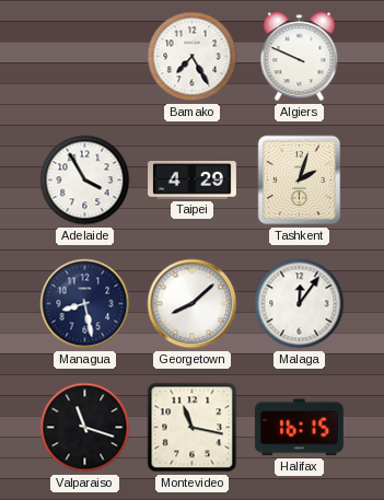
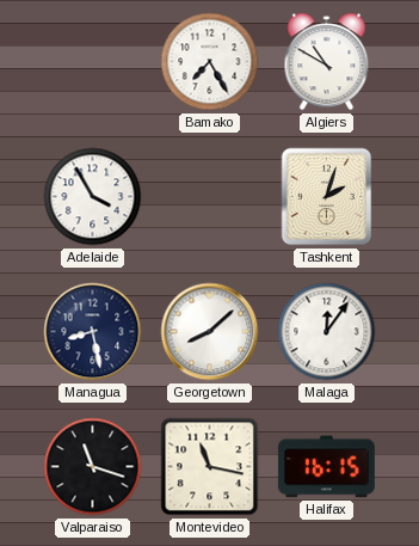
Algiers: 9:49 -> 10:50
Taipei: 4:29 -> none
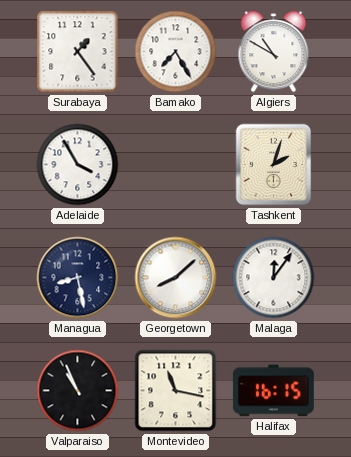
Surabaya: none -> 1:24
Valparaiso: 11:18 -> 10:56
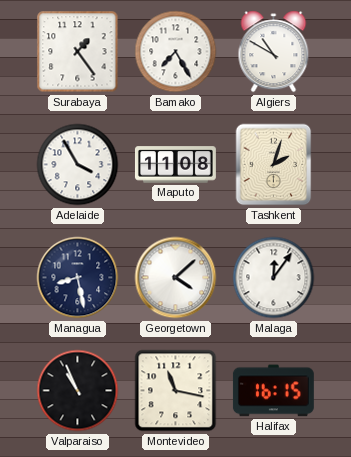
Maputo: none -> 11:08
Georgetown: 8:08 -> 4:08
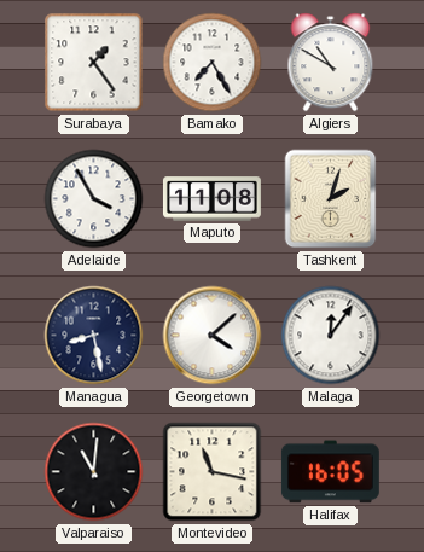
Valparaiso: 10:56 -> 11:01
Halifax: 16:15 -> 16:05
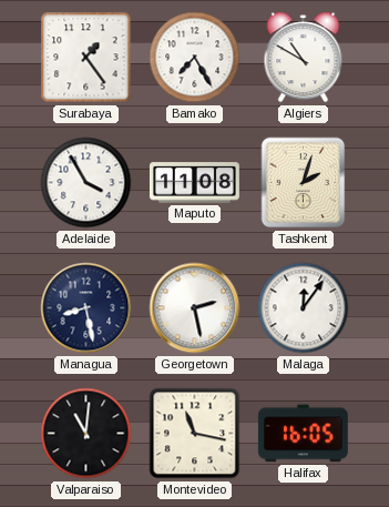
Georgetown: 4:08 -> 2:28
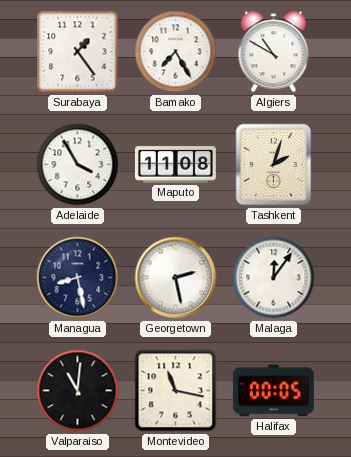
Halifax: 16:05 -> 00:05
